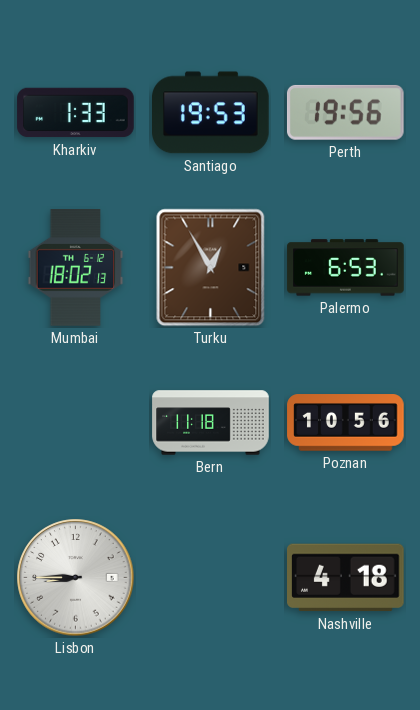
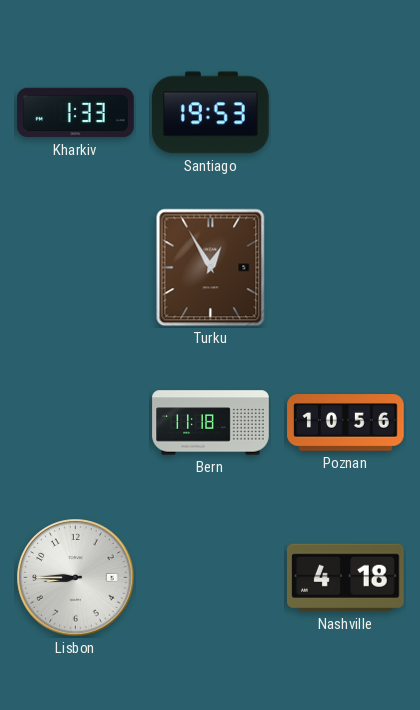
Perth: 19:56 -> none
Mumbai: 18:02 -> none
Palermo: 6:53 -> none
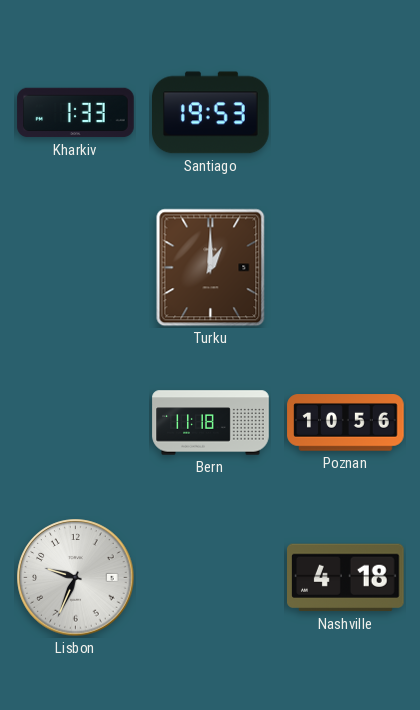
Turku: 12:55 -> 1:00
Lisbon: 8:45 -> 9:34
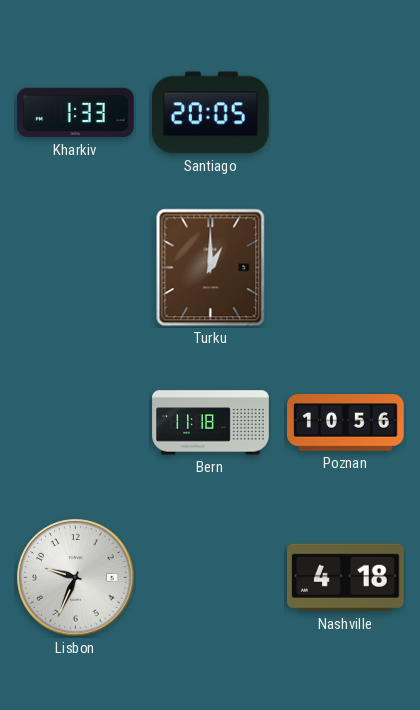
Santiago: 19:53 -> 20:05
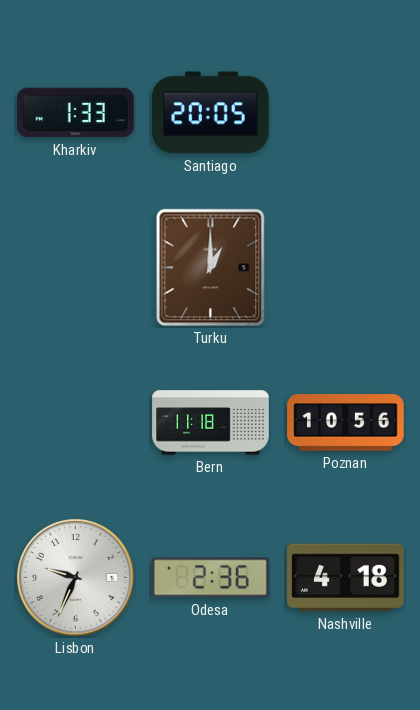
Odesa: none -> 2:36
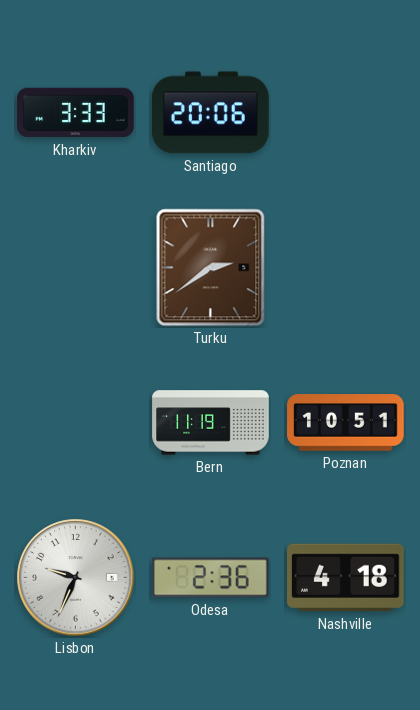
Kharkiv: 1:33 -> 3:33
Santiago: 20:05 -> 20:06
Turku: 1:00 -> 2:39
Bern: 11:18 -> 11:19
Poznan: 10:56 -> 10:51
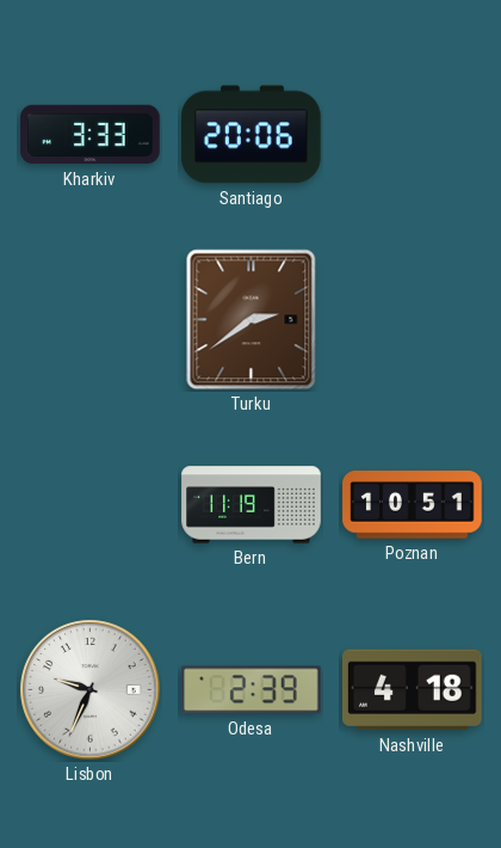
Odesa: 2:36 -> 2:39
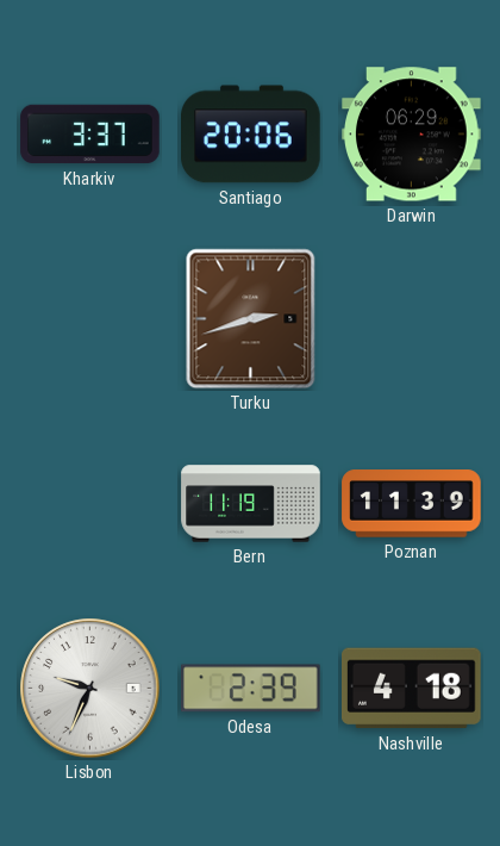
Kharkiv: 3:33 -> 3:37
Darwin: none -> 06:29
Turku: 2:39 -> 2:42
Poznan: 10:51 -> 11:39
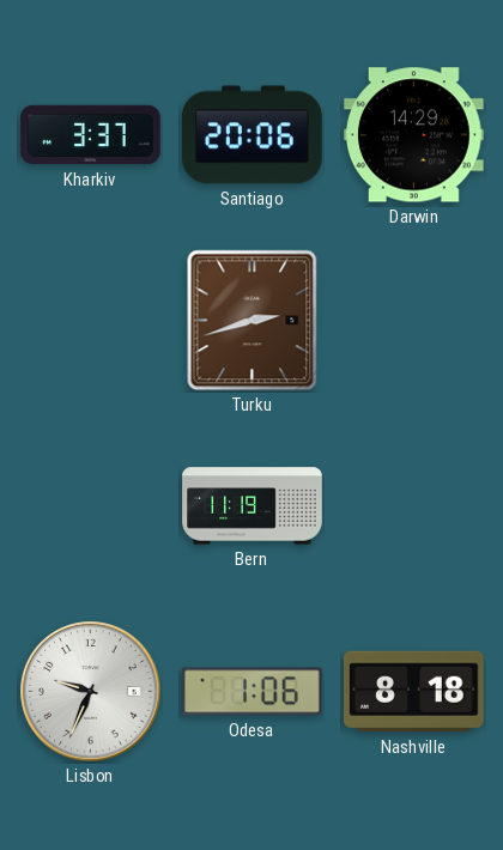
Darwin: 06:29 -> 14:29
Poznan: 11:39 -> none
Odesa: 2:39 -> 1:06
Nashville: 4:18 -> 8:18
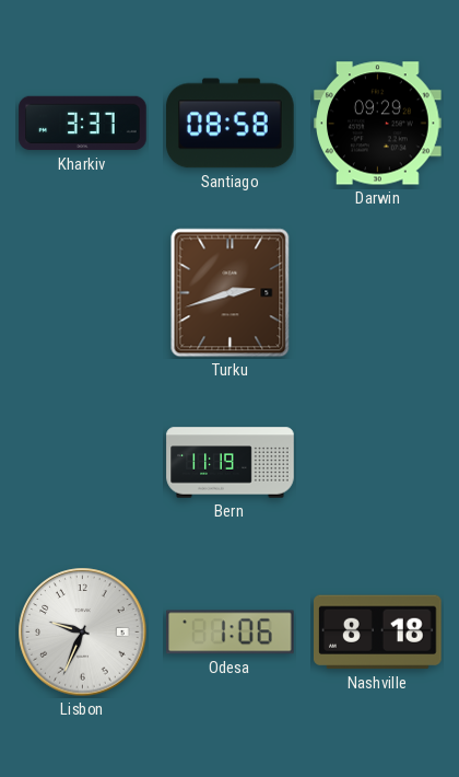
Santiago: 20:06 -> 08:58
Darwin: 14:29 -> 09:29
